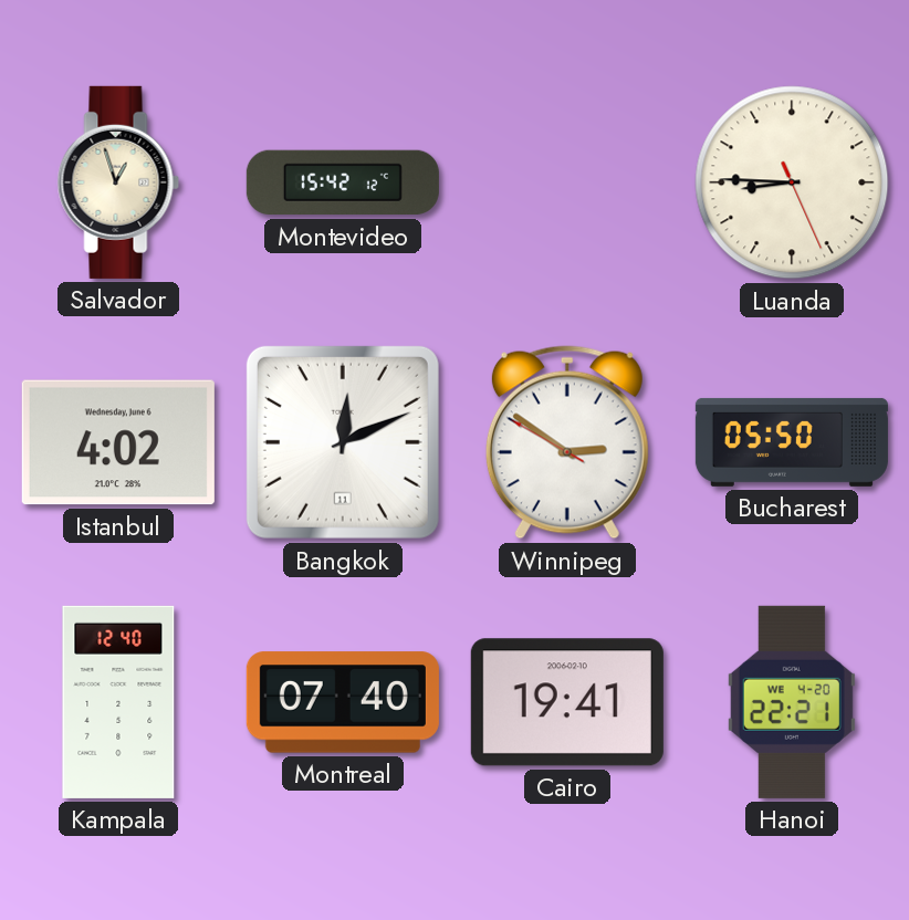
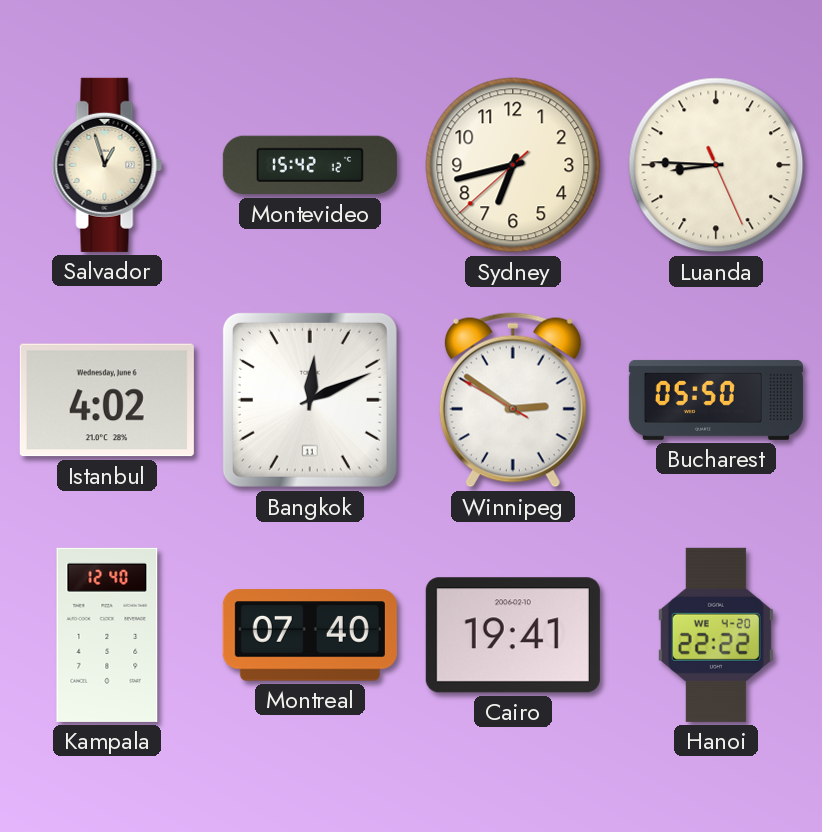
Sydney: none -> 6:42
Hanoi: 22:21 -> 22:22
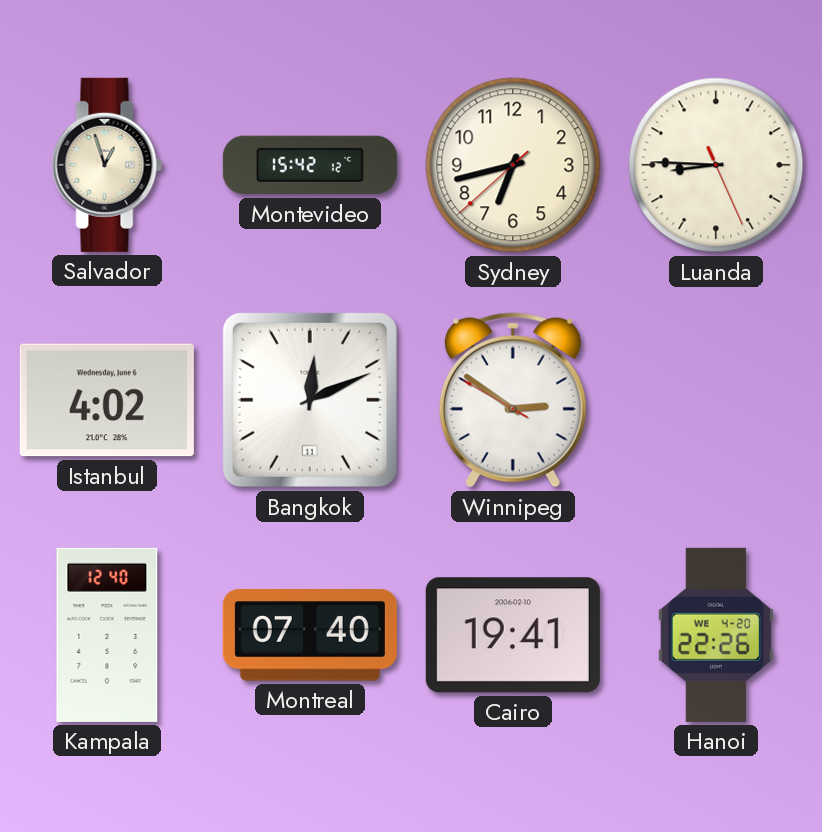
Bucharest: 05:50 -> none
Hanoi: 22:22 -> 22:26
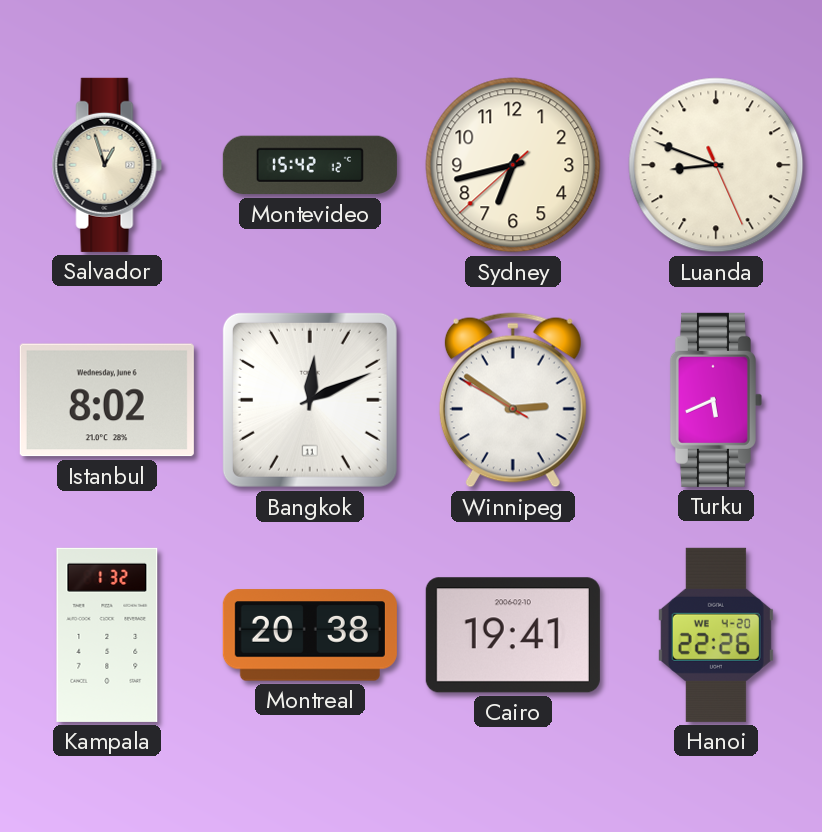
Luanda: 8:45 -> 8:48
Istanbul: 4:02 -> 8:02
Turku: none -> 5:41
Kampala: 12:40 -> 1:32
Montreal: 07:40 -> 20:38
